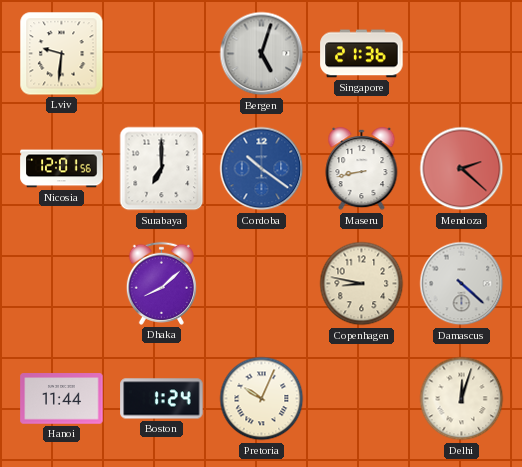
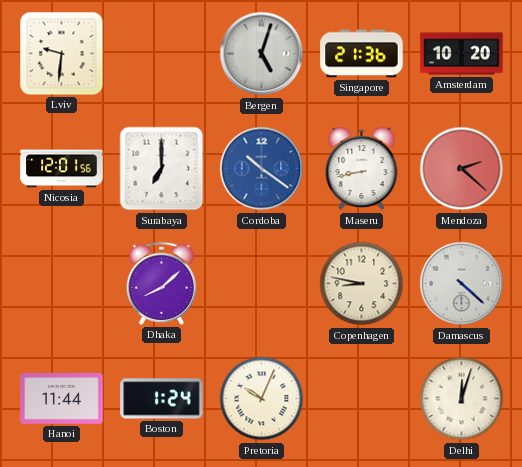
Amsterdam: none -> 10:20
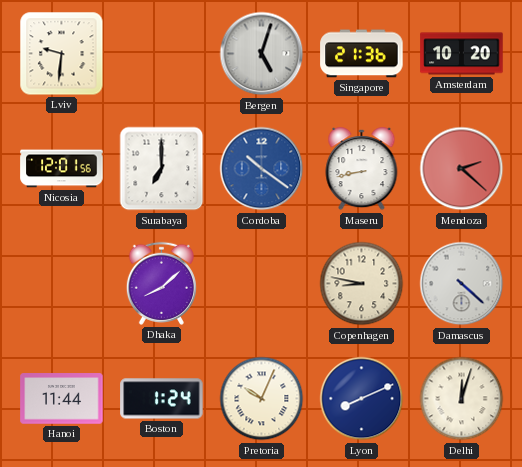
Lyon: none -> 8:11
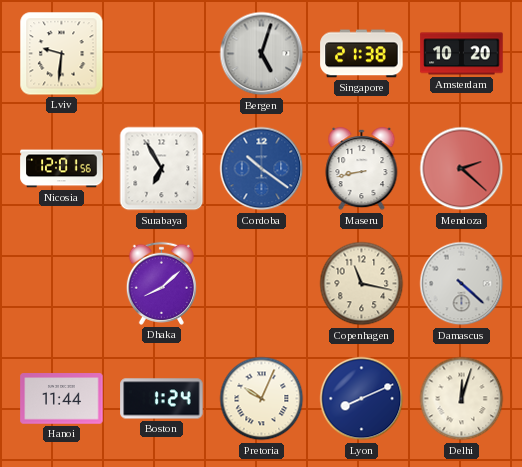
Singapore: 21:36 -> 21:38
Surabaya: 7:00 -> 6:55
Copenhagen: 8:47 -> 11:17
